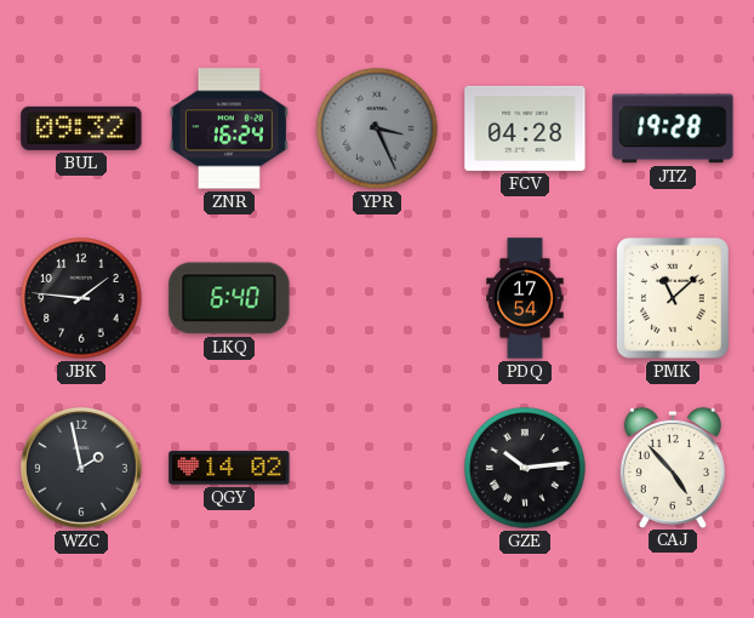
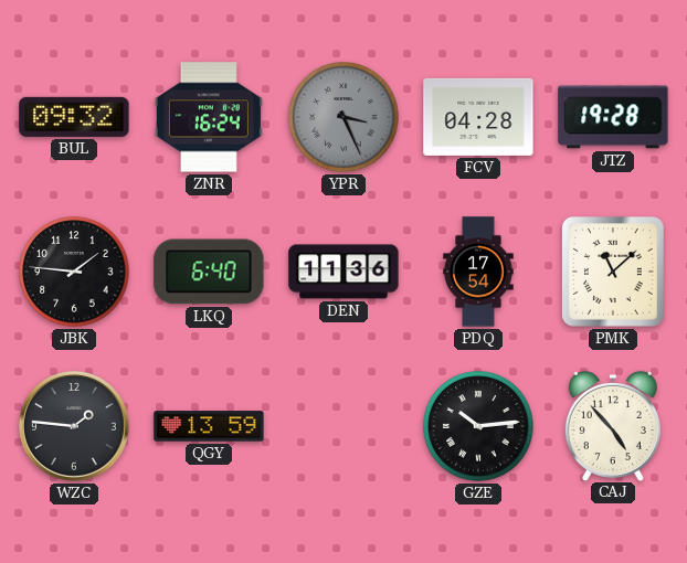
DEN: none -> 11:36
WZC: 1:58 -> 1:46
QGY: 14:02 -> 13:59
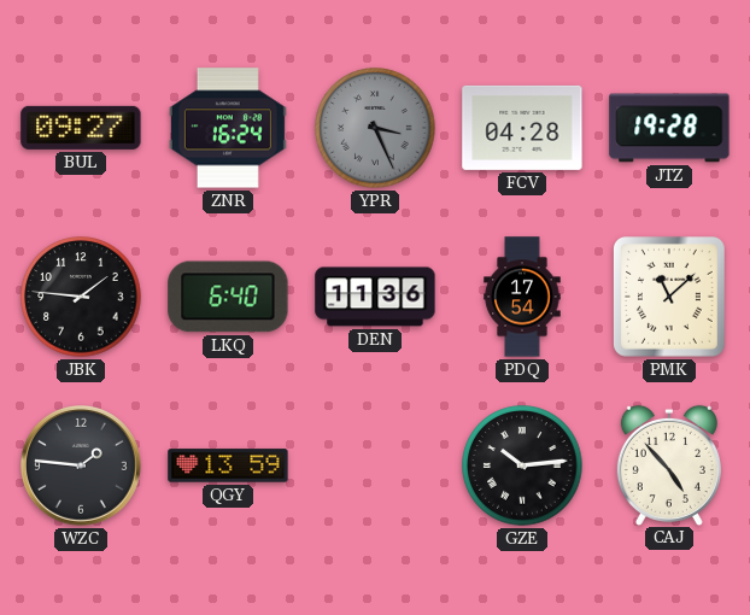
BUL: 09:32 -> 09:27
